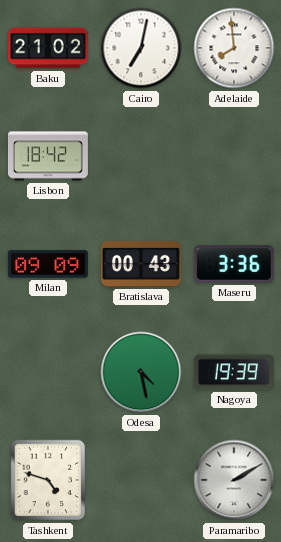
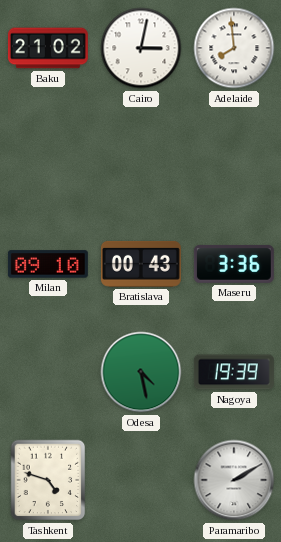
Cairo: 7:02 -> 3:02
Lisbon: 18:42 -> none
Milan: 09:09 -> 09:10
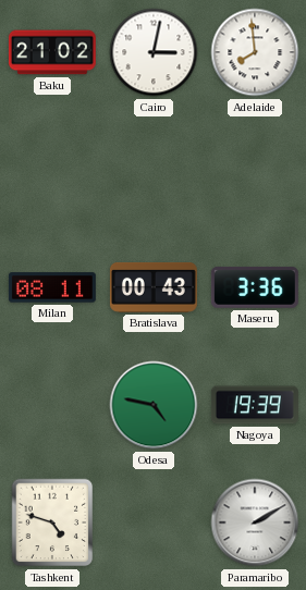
Milan: 09:10 -> 08:11
Odesa: 4:28 -> 4:47
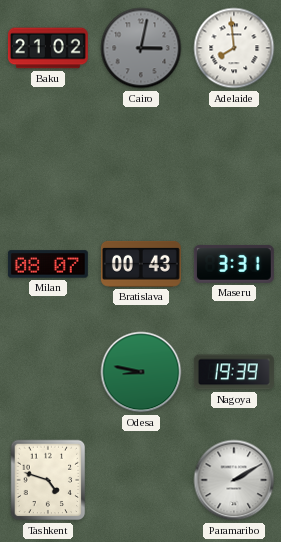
Cairo dial: white -> grey
Milan: 08:11 -> 08:07
Maseru: 3:36 -> 3:31
Odesa: 4:47 -> 8:47
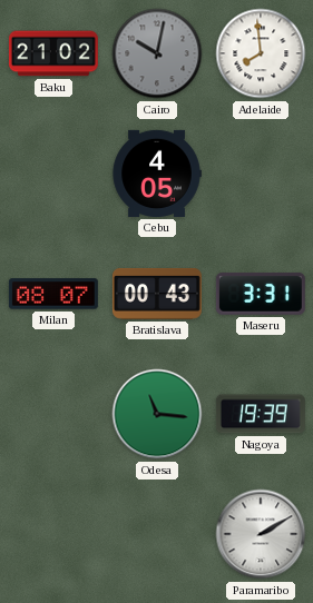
Cairo: 3:02 -> 10:02
Cebu: none -> 4:05
Odesa: 8:47 -> 11:16
Tashkent: 4:48 -> none
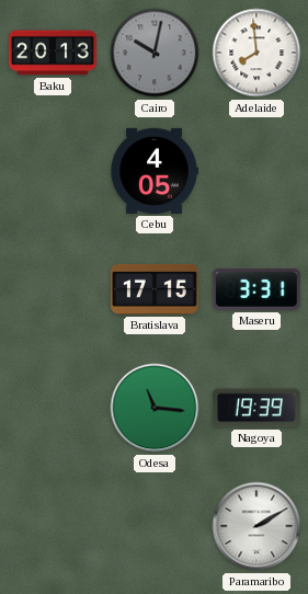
Baku: 21:02 -> 20:13
Milan: 08:07 -> none
Bratislava: 00:43 -> 17:15
